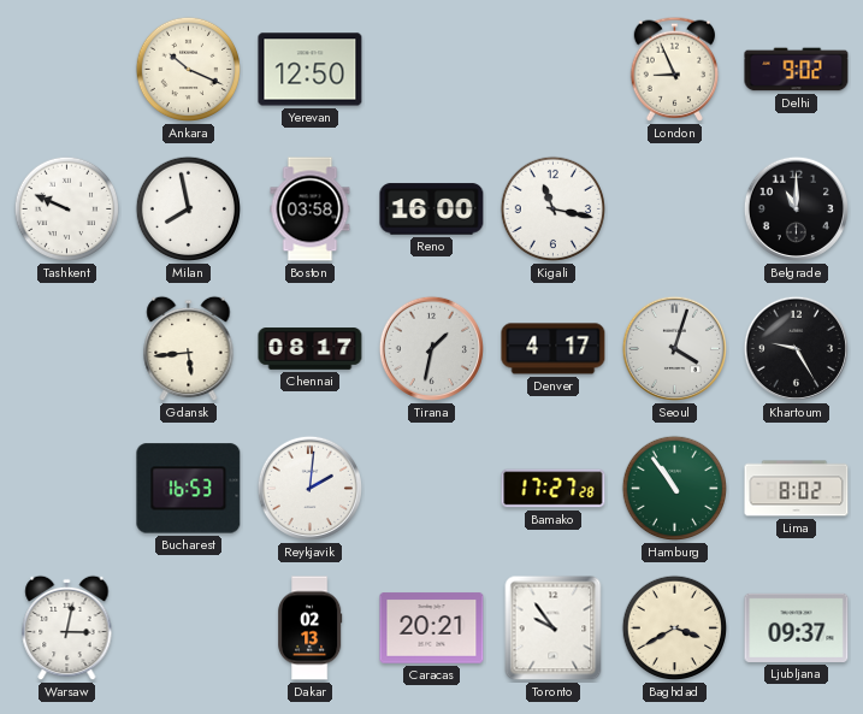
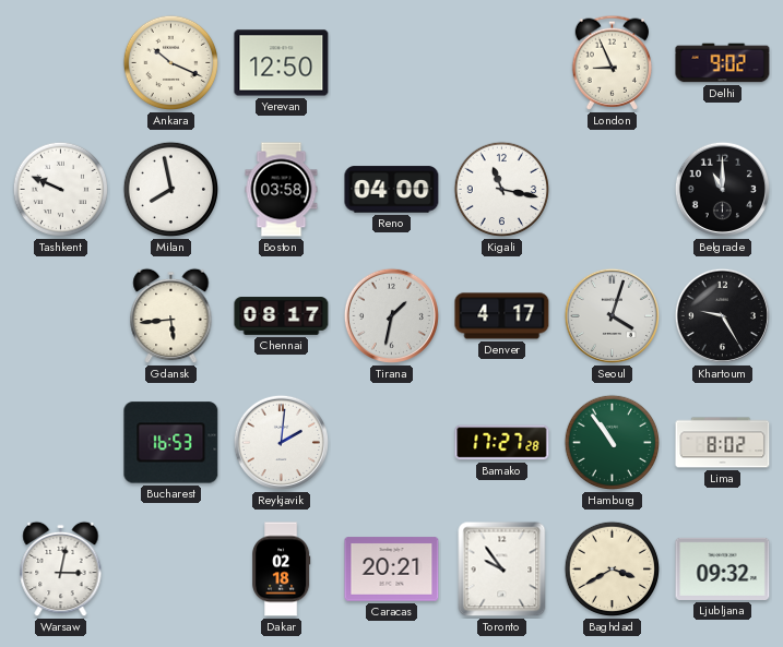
Reno: 16:00 -> 04:00
Dakar: 02:13 -> 02:18
Ljubljana: 09:37 -> 09:32
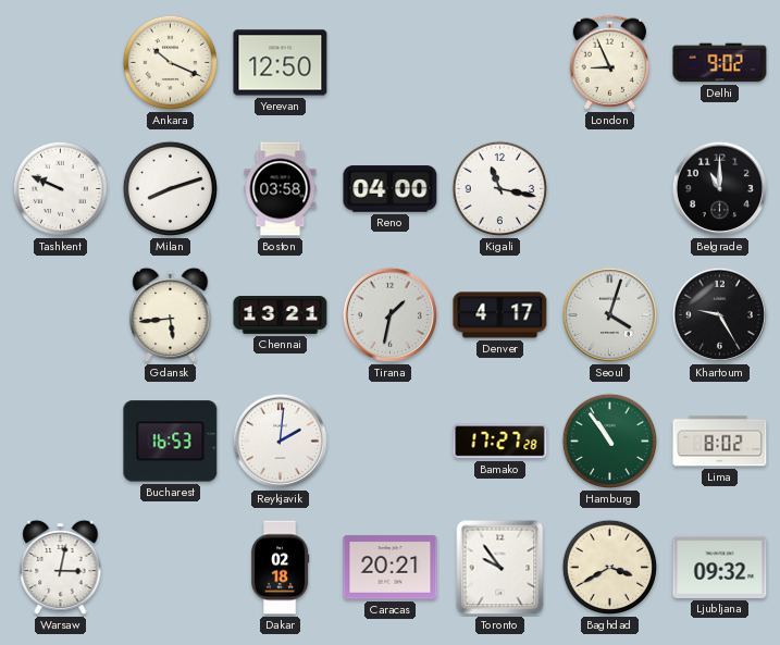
Milan: 7:58 -> 8:12
Chennai: 08:17 -> 13:21
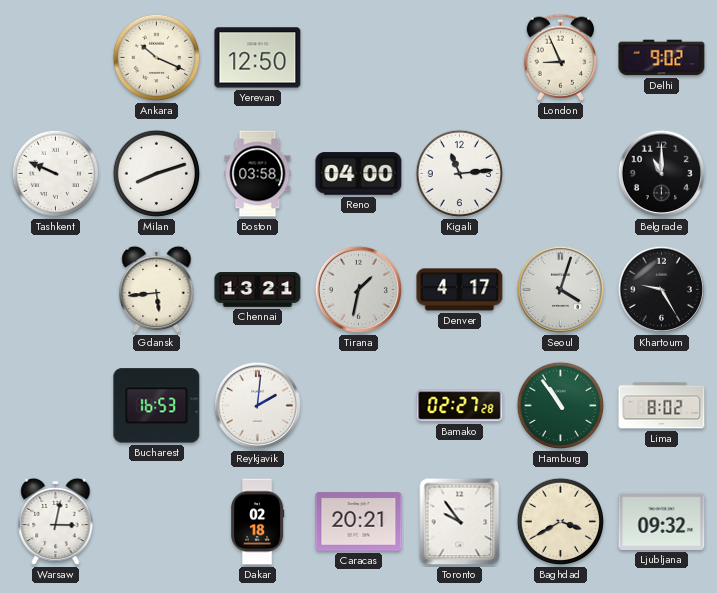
Kigali: 11:17 -> 11:14
Bamako: 17:27 -> 02:27
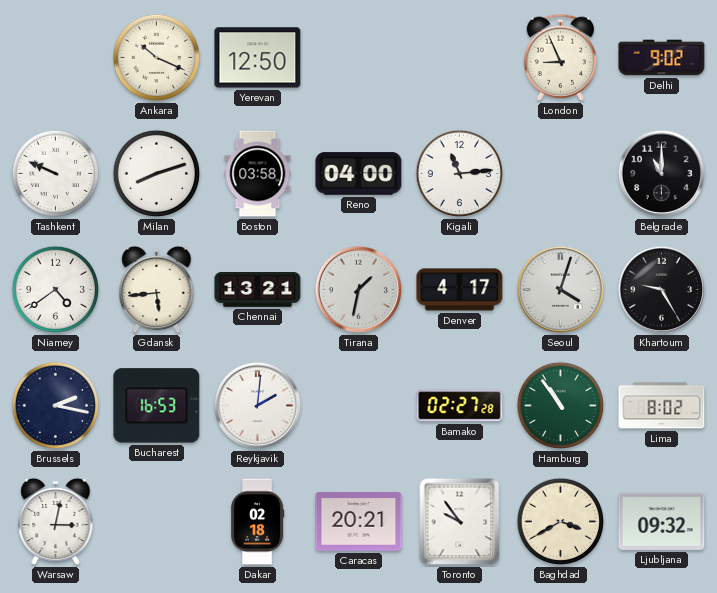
Niamey: none -> 4:39
Brussels: none -> 2:17
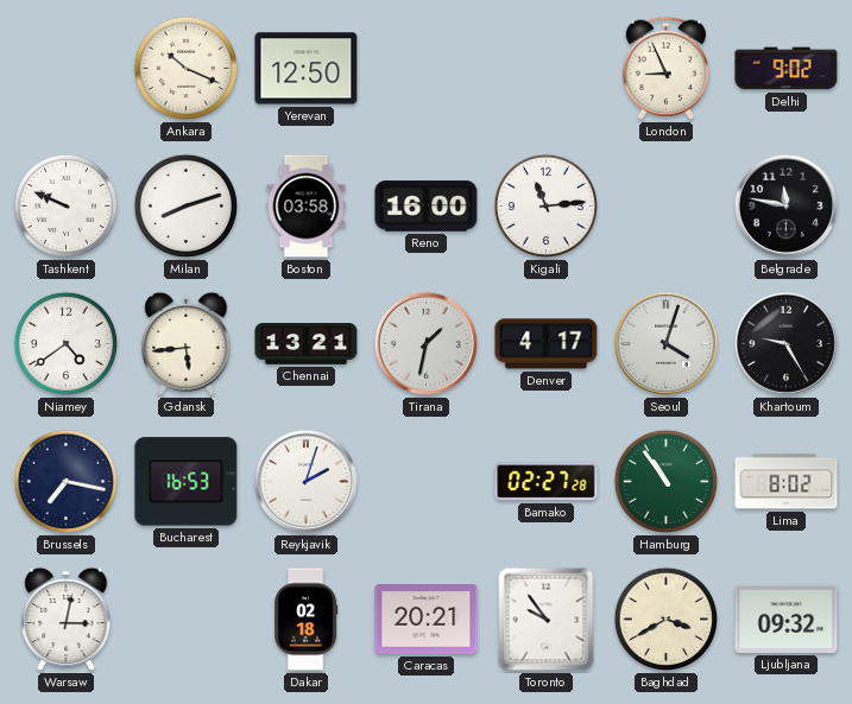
Reno: 04:00 -> 16:00
Belgrade: 11:00 -> 11:47
Brussels: 2:17 -> 7:17
Reykjavik: 2:01 -> 2:03
